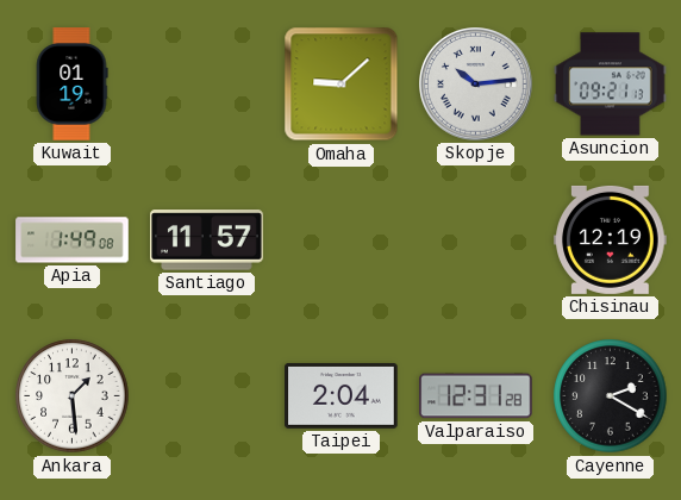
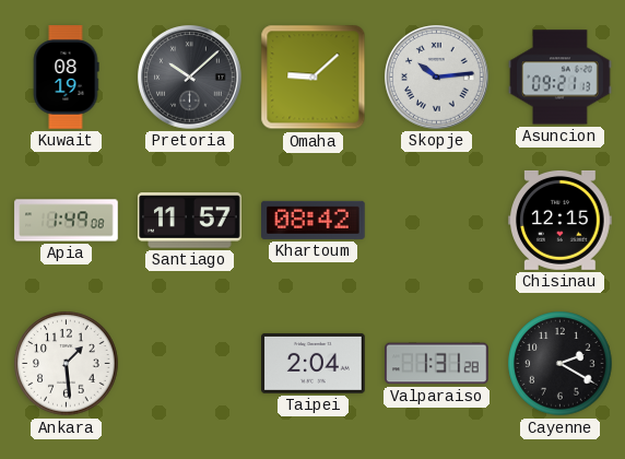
Kuwait: 01:19 -> 08:19
Pretoria: none -> 10:08
Khartoum: none -> 08:42
Chisinau: 12:19 -> 12:15
Valparaiso: 12:31 -> 1:31
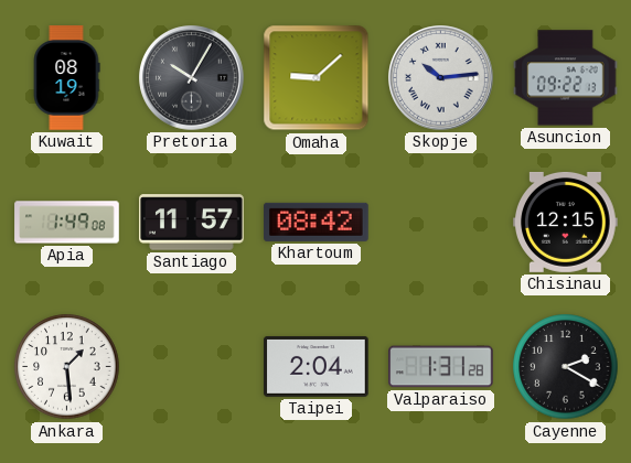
Pretoria: 10:08 -> 10:05
Asuncion: 09:21 -> 09:22
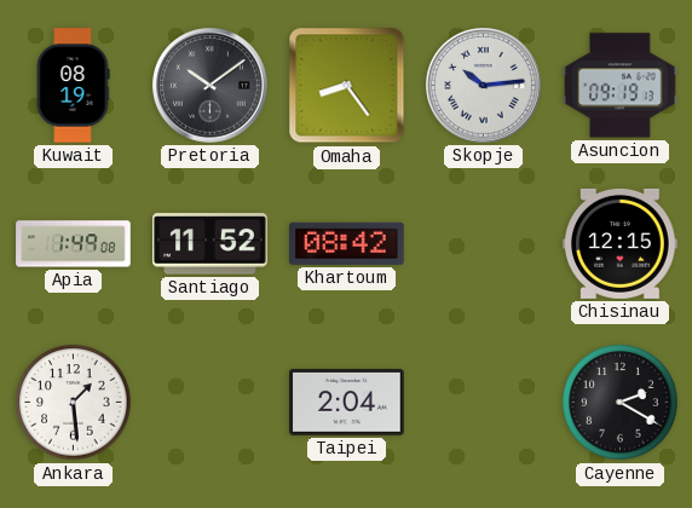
Pretoria: 10:05 -> 10:09
Omaha: 9:08 -> 8:24
Asuncion: 09:22 -> 09:19
Santiago: 11:57 -> 11:52
Valparaiso: 1:31 -> none
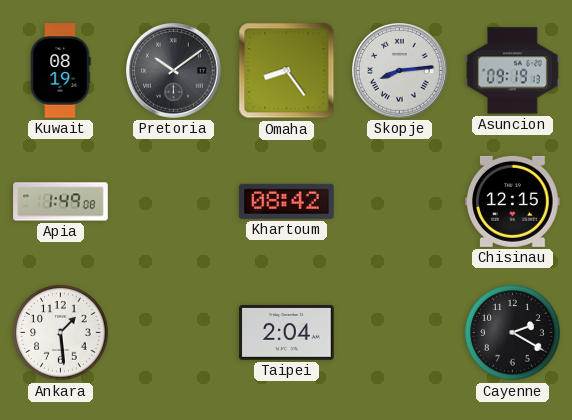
Skopje: 10:14 -> 8:14
Santiago: 11:52 -> none
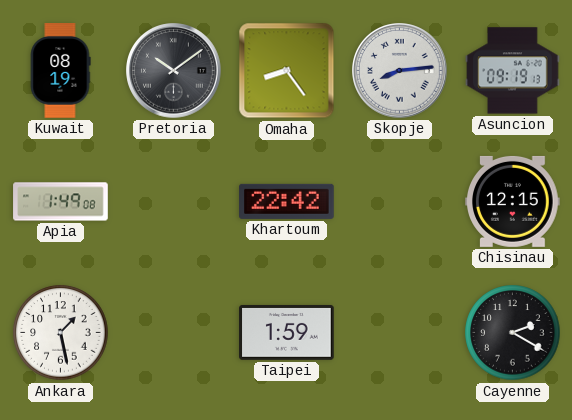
Khartoum: 08:42 -> 22:42
Ankara: 1:29 -> 1:28
Taipei: 2:04 -> 1:59
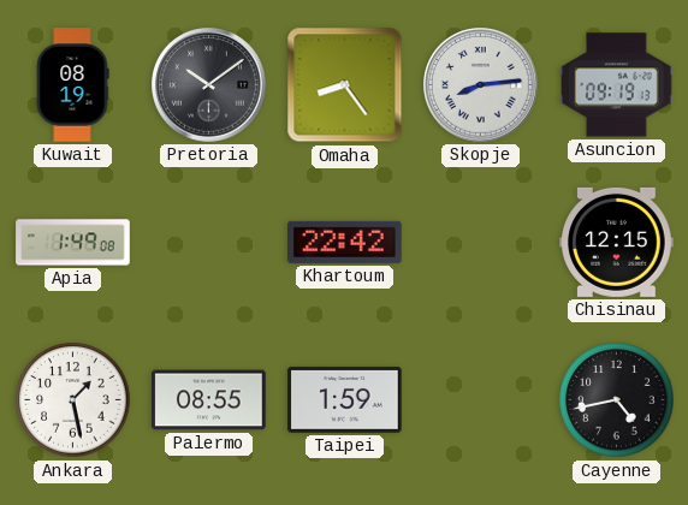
Palermo: none -> 08:55
Cayenne: 2:20 -> 4:43
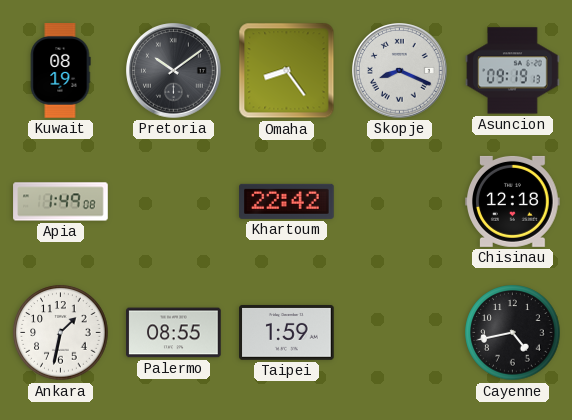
Skopje: 8:14 -> 8:19
Chisinau: 12:15 -> 12:18
Ankara: 1:28 -> 1:32
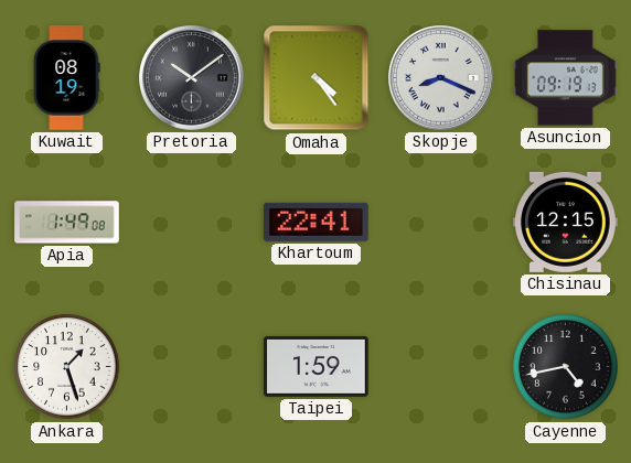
Omaha: 8:24 -> 4:24
Khartoum: 22:42 -> 22:41
Chisinau: 12:18 -> 12:15
Ankara: 1:32 -> 1:27
Palermo: 08:55 -> none
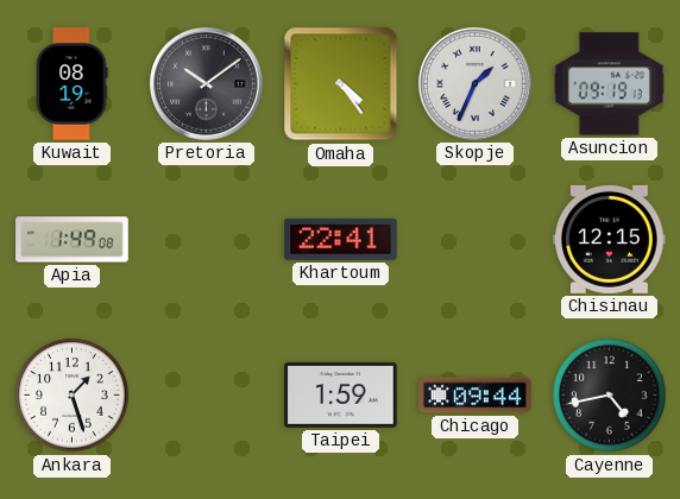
Skopje: 8:19 -> 1:34
Chicago: none -> 09:44
